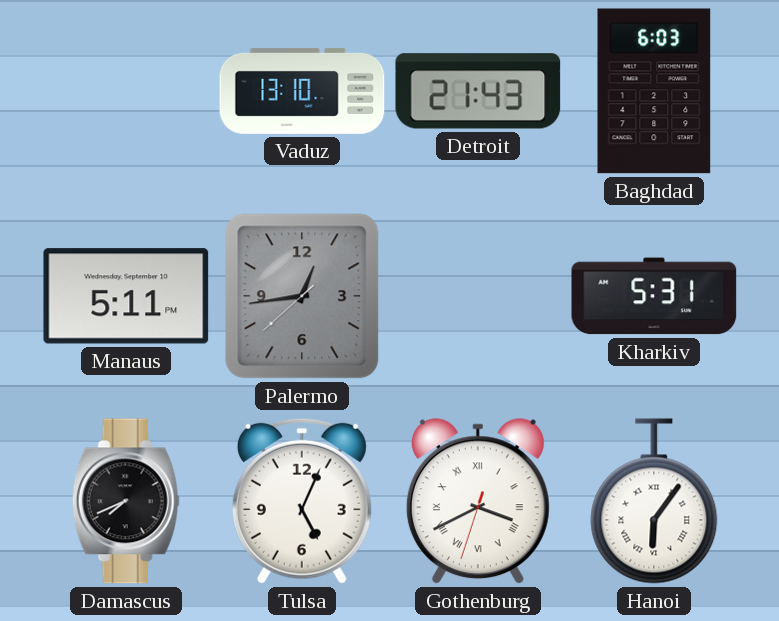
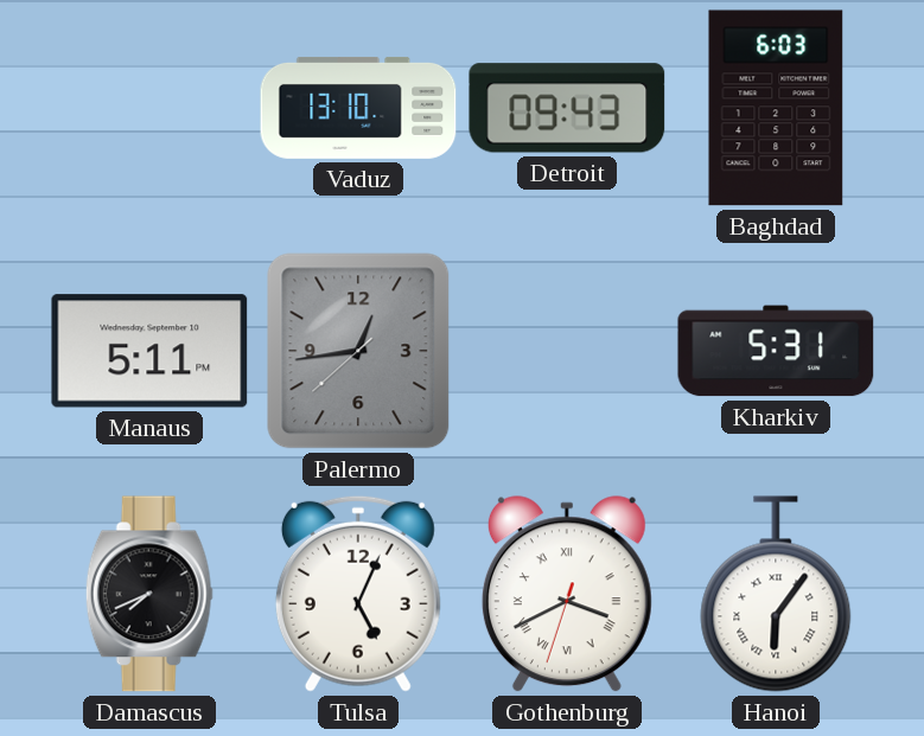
Detroit: 21:43 -> 09:43
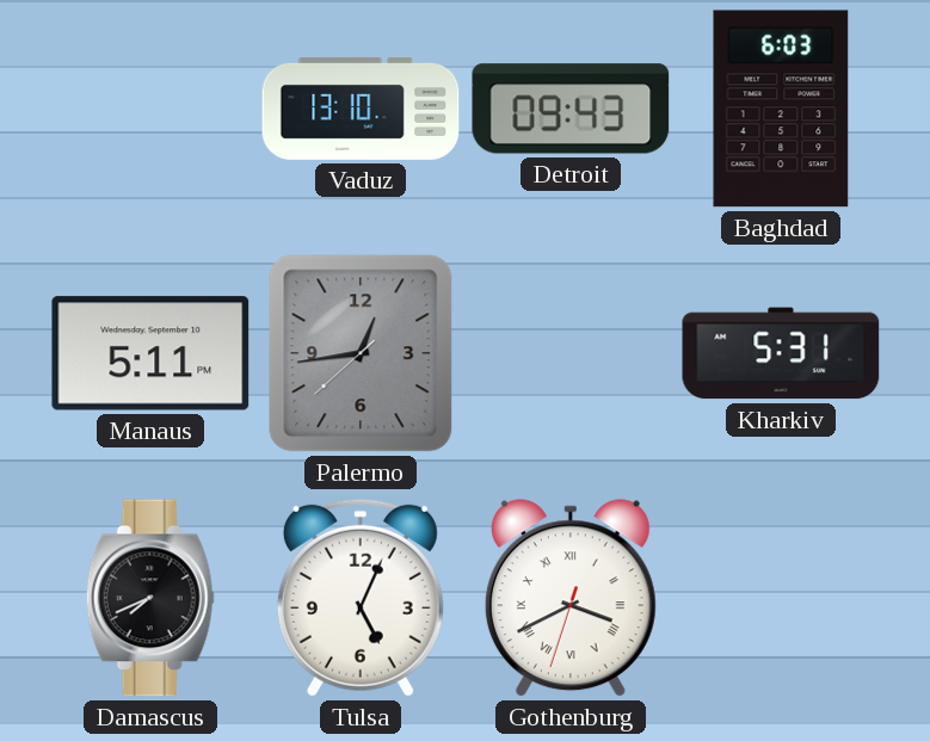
Hanoi: 6:06 -> none
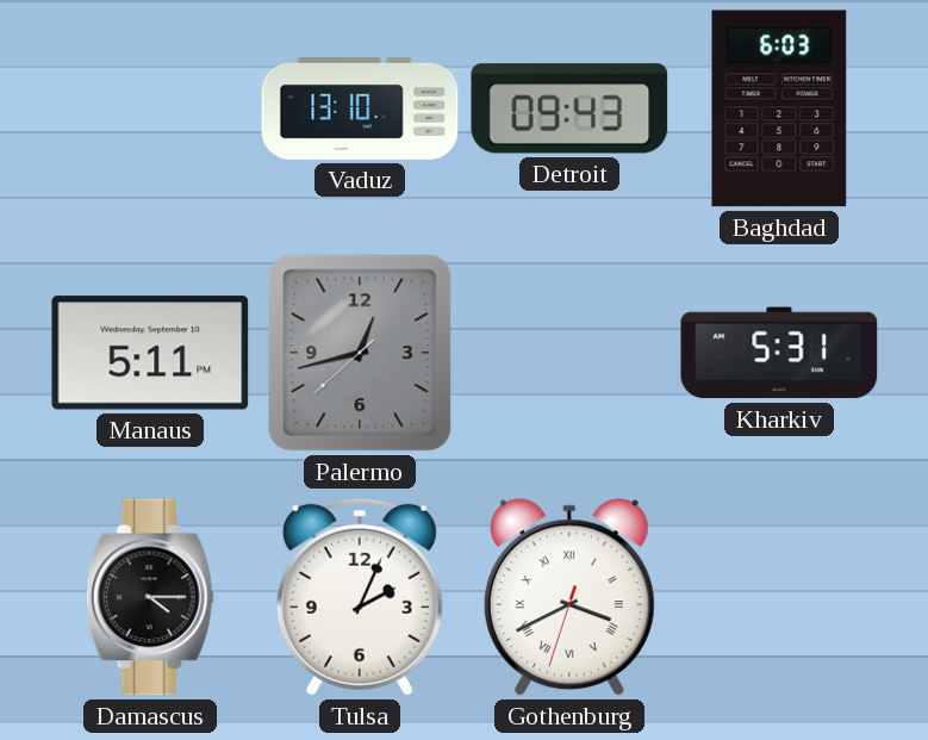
Palermo: 12:43 -> 12:42
Damascus: 7:41 -> 4:15
Tulsa: 5:04 -> 2:04
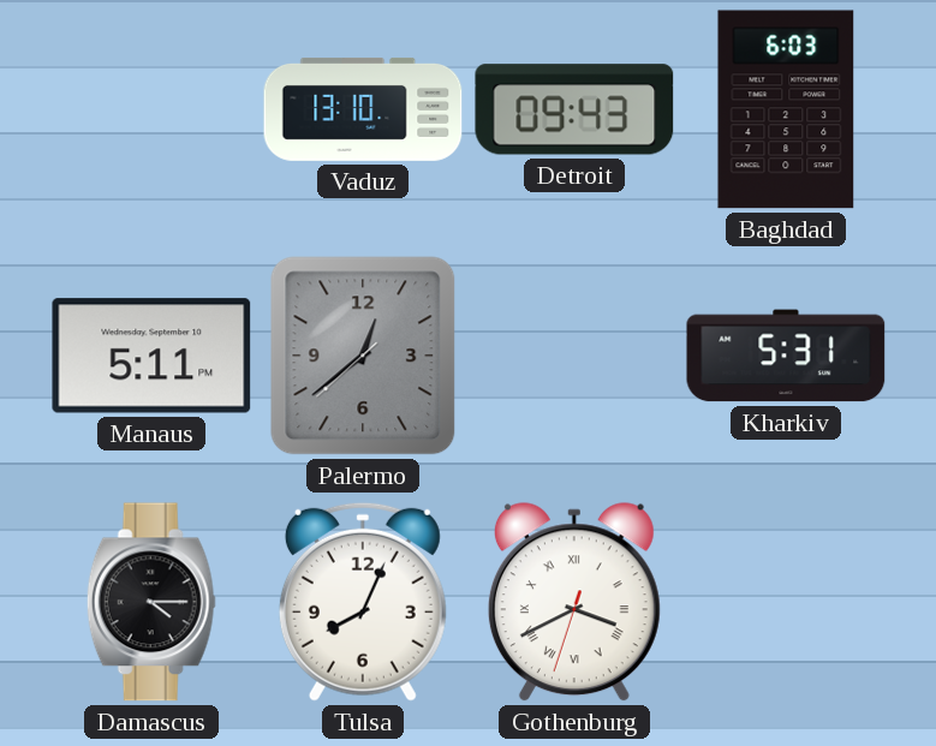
Palermo: 12:42 -> 12:38
Tulsa: 2:04 -> 8:04
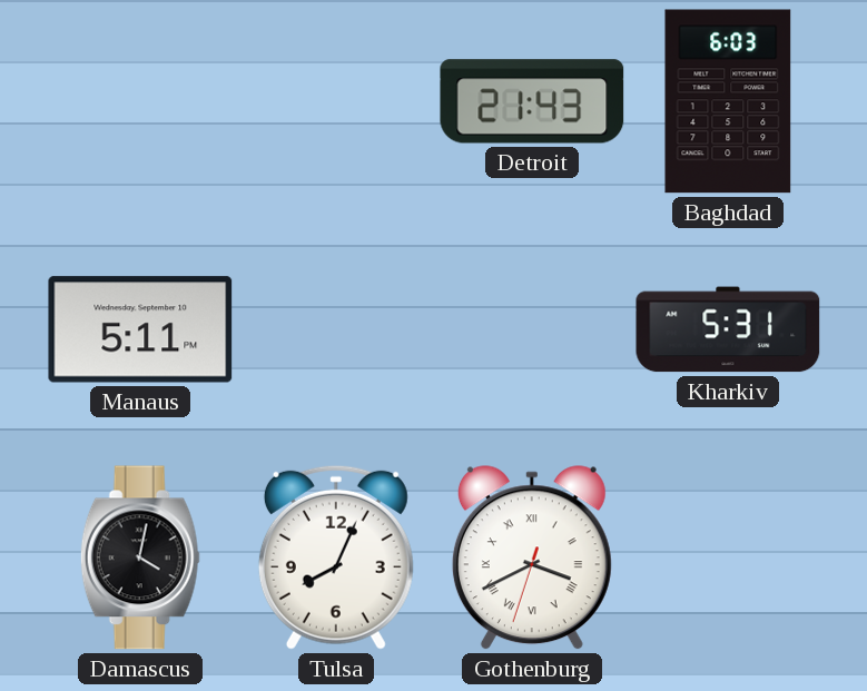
Vaduz: 13:10 -> none
Detroit: 09:43 -> 21:43
Palermo: 12:38 -> none
Damascus: 4:15 -> 4:02
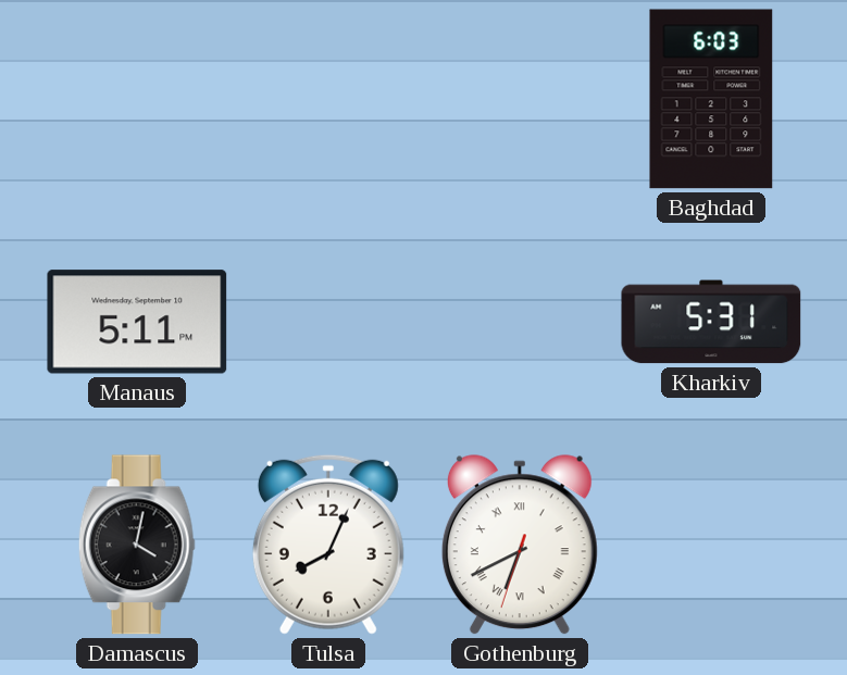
Detroit: 21:43 -> none
Gothenburg: 3:40 -> 6:40
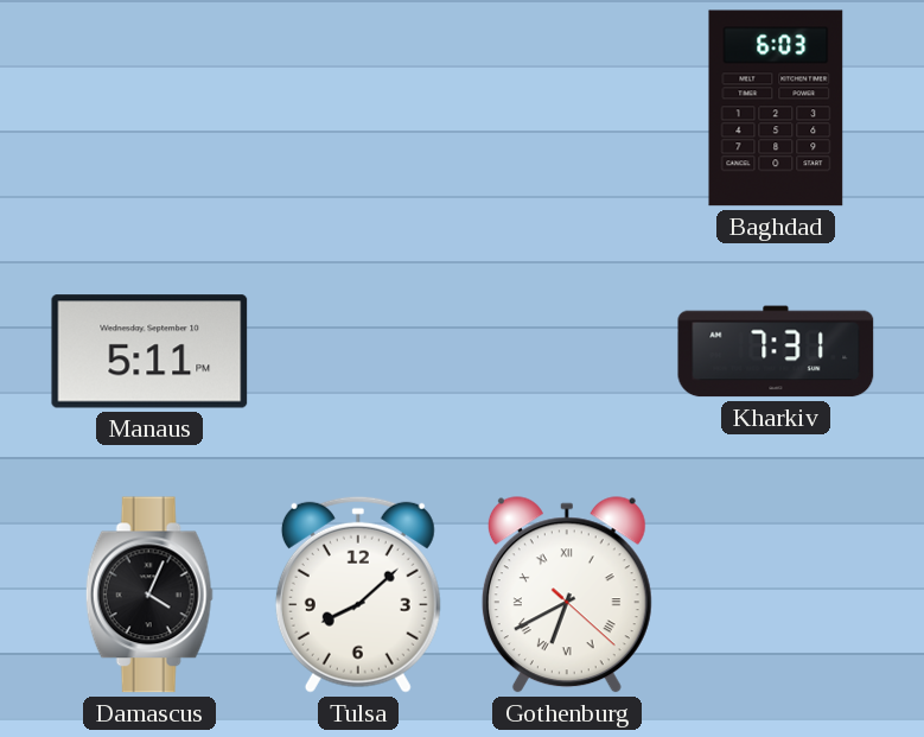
Kharkiv: 5:31 -> 7:31
Damascus: 4:02 -> 4:04
Tulsa: 8:04 -> 8:08
Gothenburg: 6:40:33 -> 6:40:22
